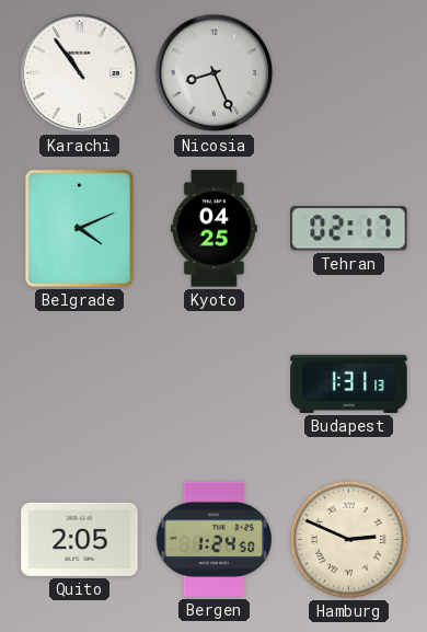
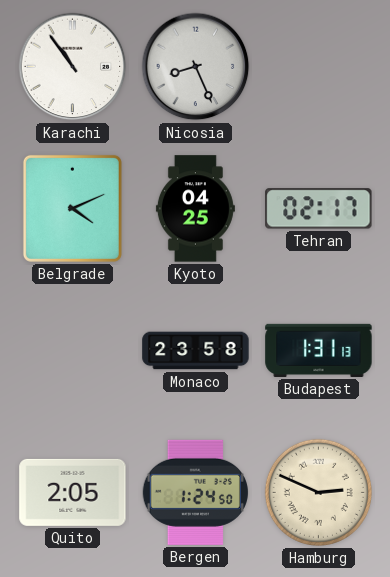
Monaco: none -> 23:58
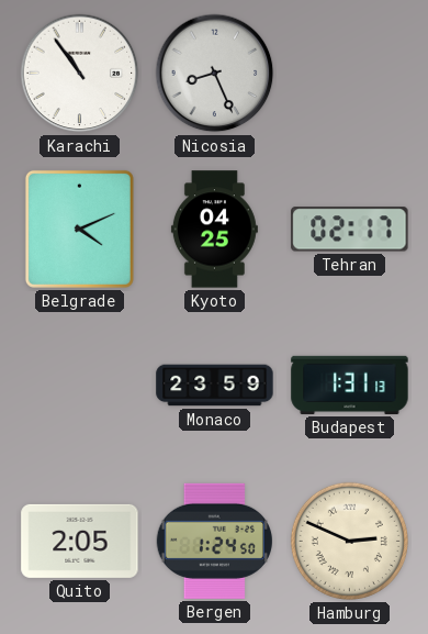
Monaco: 23:58 -> 23:59
